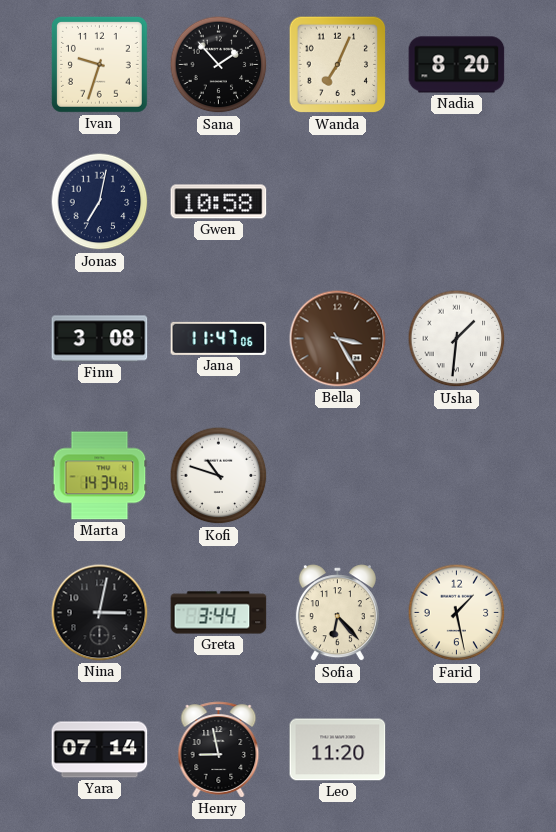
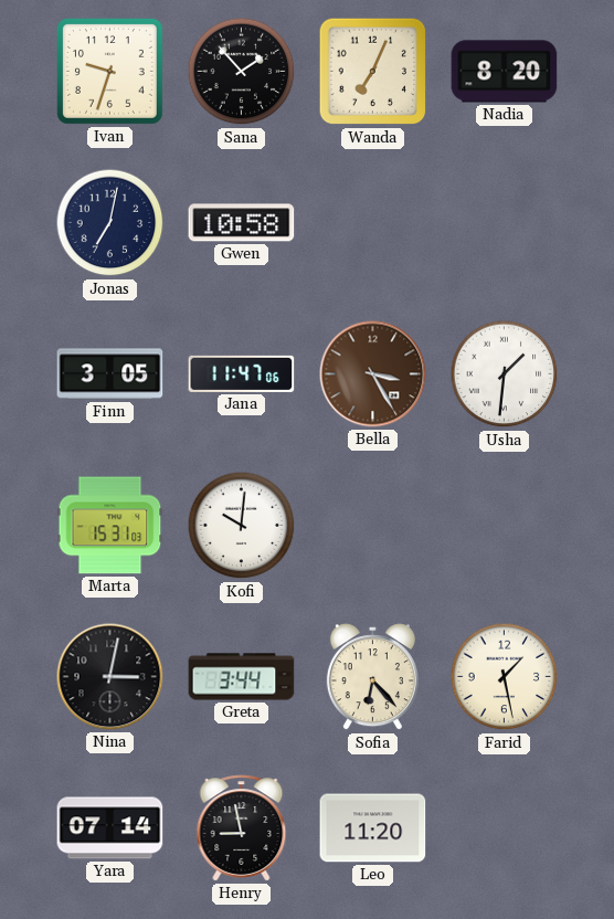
Finn: 3:08 -> 3:05
Marta: 14:34 -> 15:31
Kofi: 10:48 -> 10:01
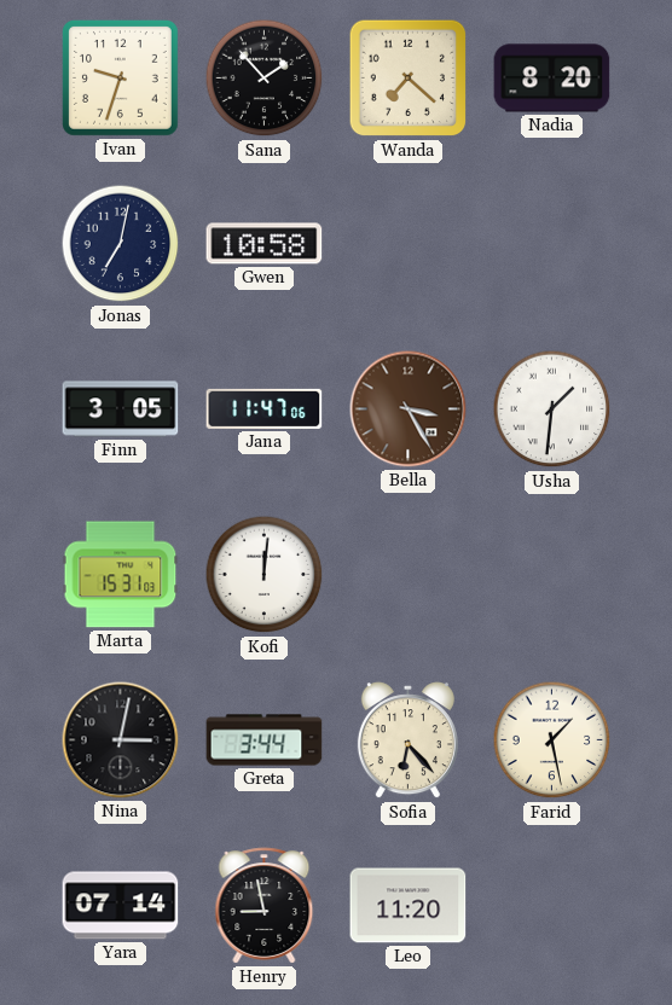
Wanda: 7:04 -> 7:22
Kofi: 10:01 -> 12:01
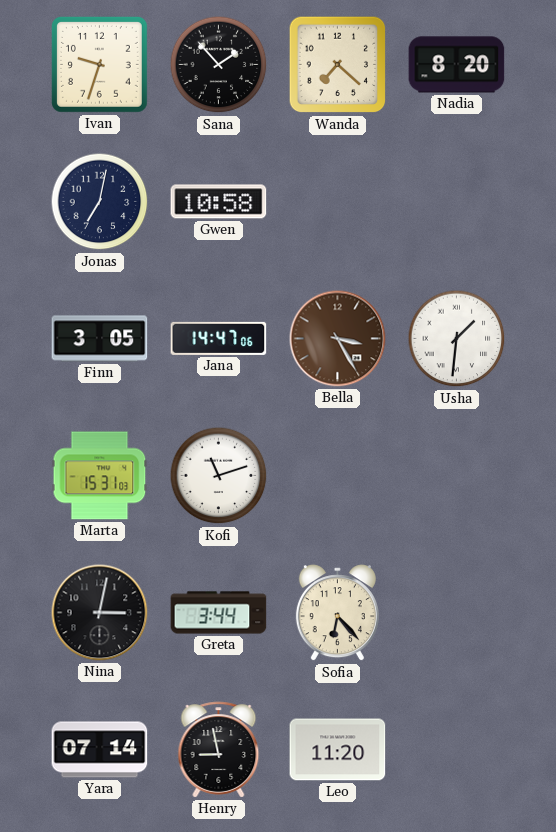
Jana: 11:47 -> 14:47
Kofi: 12:01 -> 11:12
Farid: 1:28 -> none
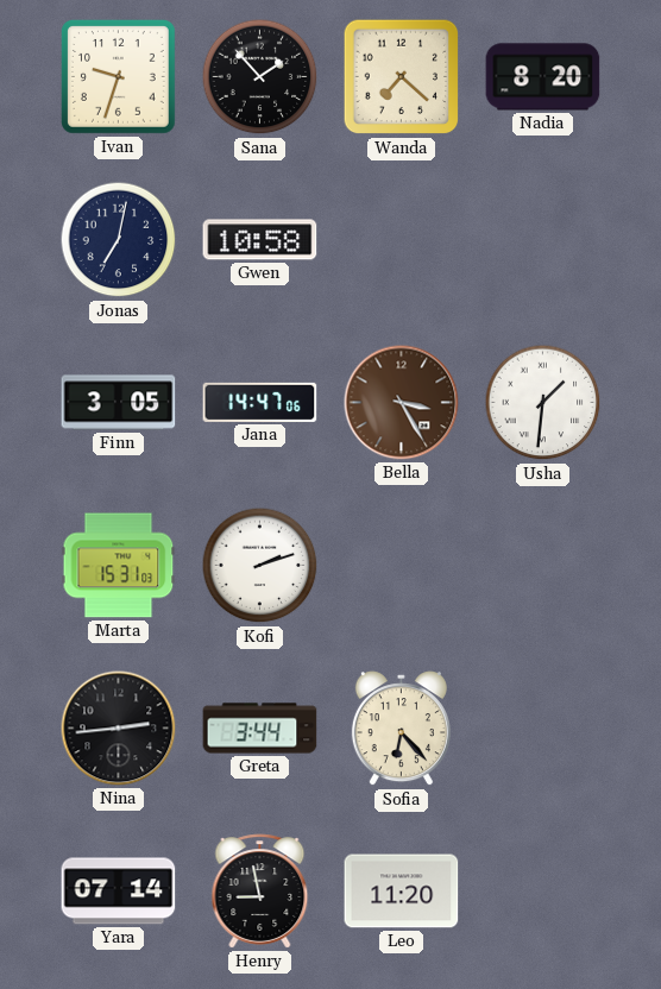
Kofi: 11:12 -> 2:12
Nina: 3:02 -> 2:44
